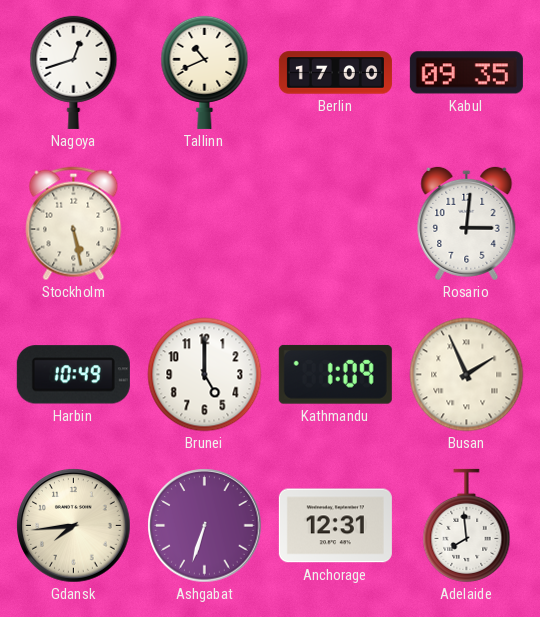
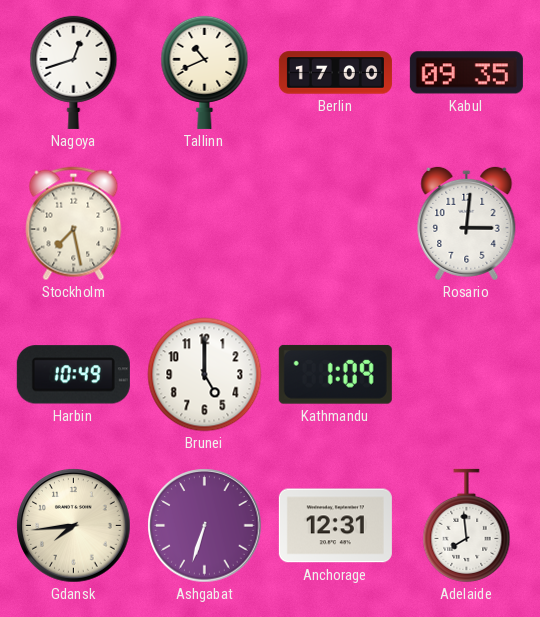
Stockholm: 5:28 -> 7:28
Busan: 1:56 -> none
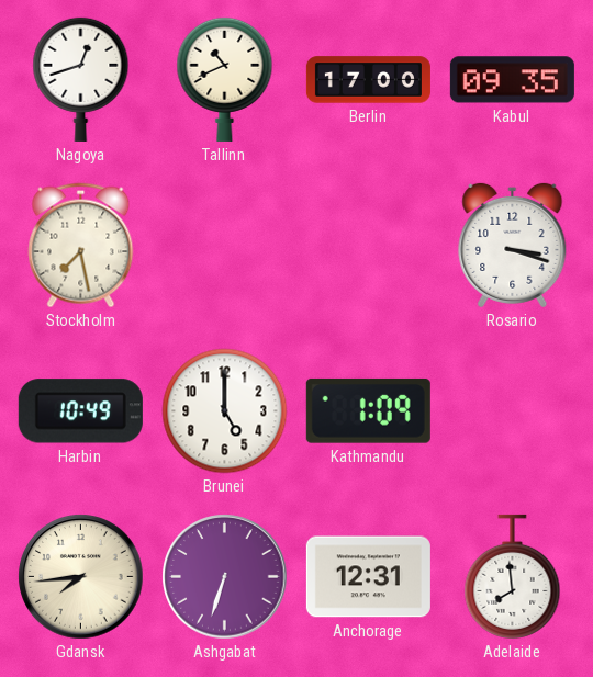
Rosario: 3:01 -> 3:18
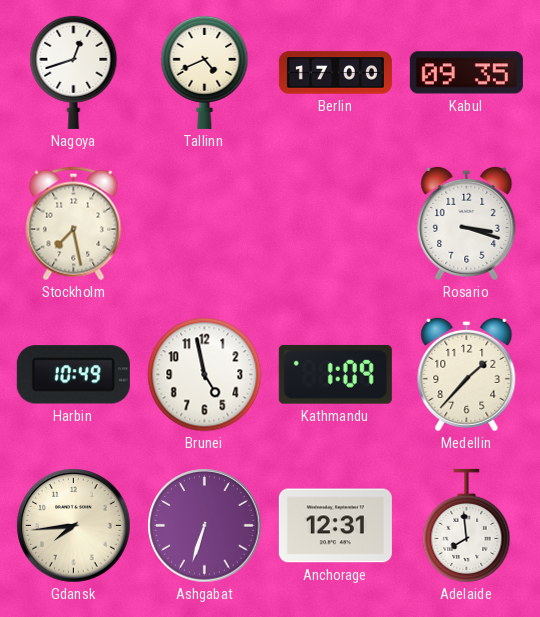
Tallinn: 10:41 -> 4:41
Brunei: 5:00 -> 4:58
Medellin: none -> 1:37
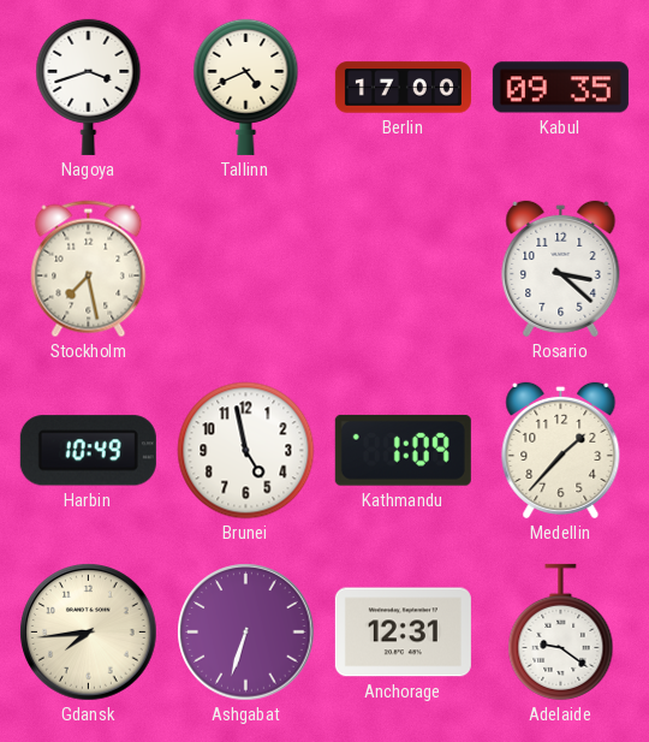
Nagoya: 12:42 -> 3:42
Rosario: 3:18 -> 3:22
Adelaide: 7:59 -> 9:21
